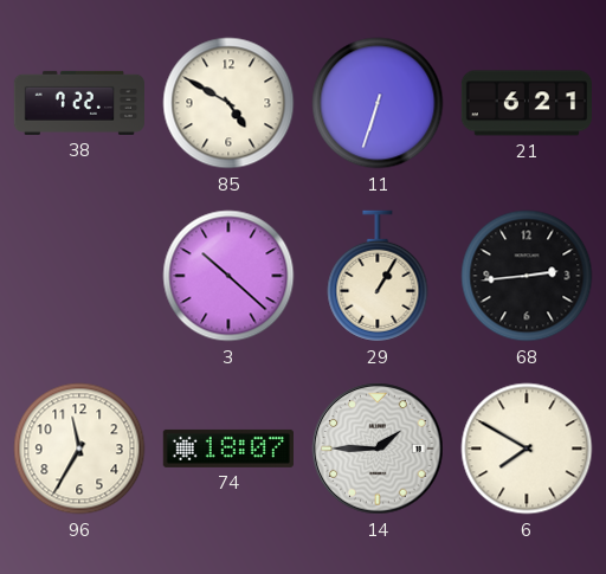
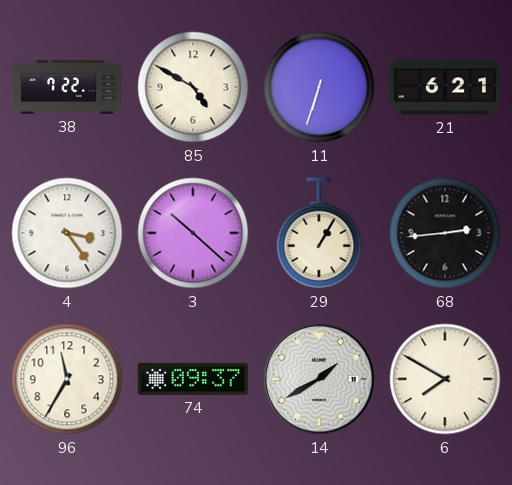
4: none -> 3:24
74: 18:07 -> 09:37
14: 1:45 -> 1:40
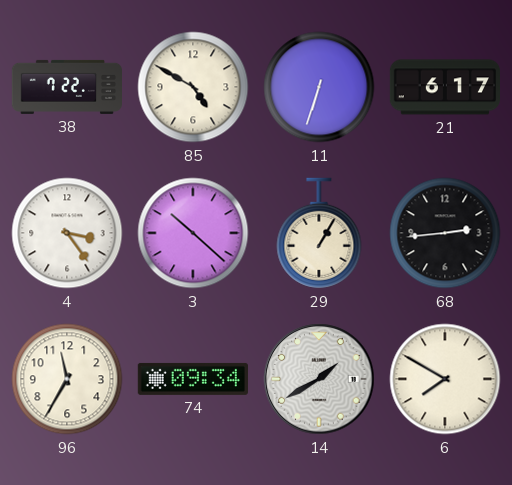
21: 6:21 -> 6:17
74: 09:37 -> 09:34
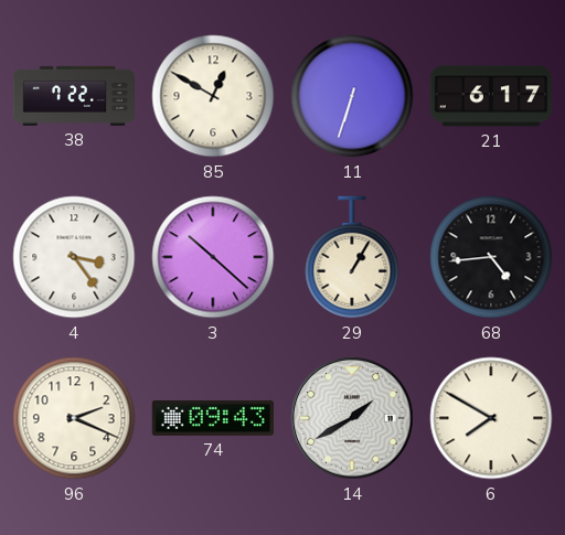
85: 4:50 -> 12:50
68: 2:44 -> 4:44
96: 11:35 -> 2:19
74: 09:34 -> 09:43
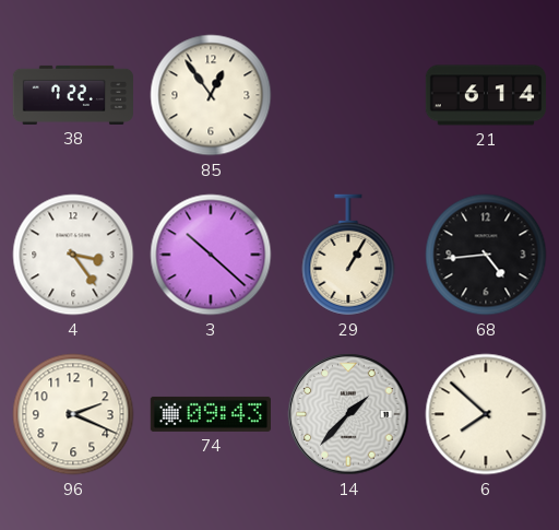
85: 12:50 -> 12:54
11: 6:33 -> none
21: 6:17 -> 6:14
14: 1:40 -> 1:37
6: 7:50 -> 7:52
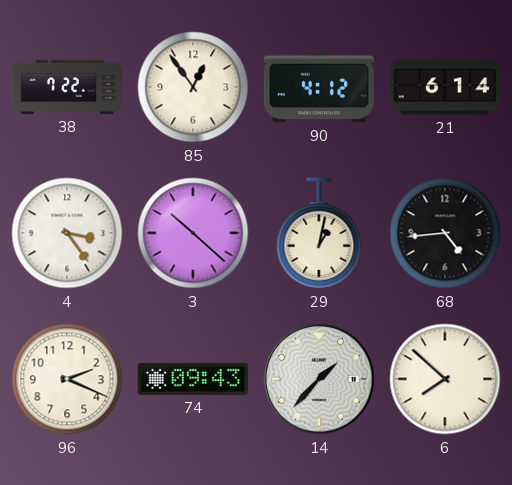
90: none -> 4:12
29: 1:05 -> 1:02
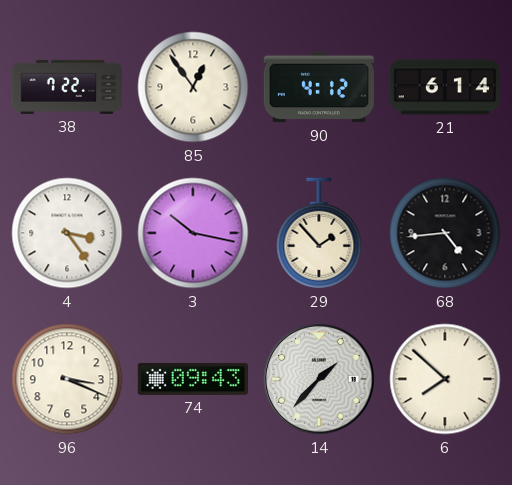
3: 10:22 -> 10:17
29: 1:02 -> 1:53
96: 2:19 -> 3:19
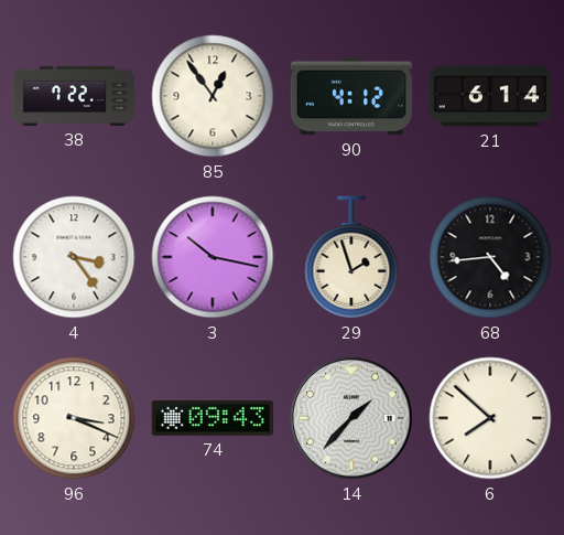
29: 1:53 -> 1:57
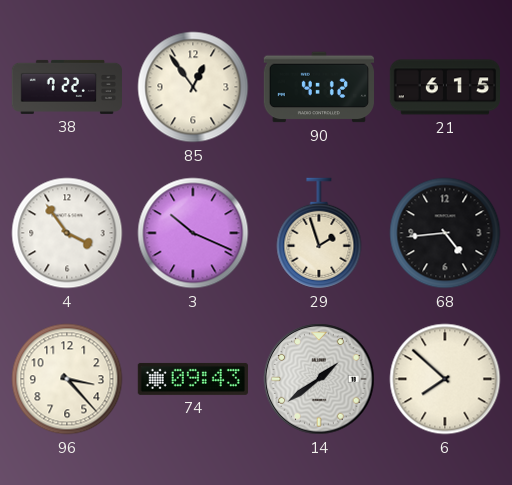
21: 6:14 -> 6:15
4: 3:24 -> 3:54
3: 10:17 -> 10:19
96: 3:19 -> 3:23
14: 1:37 -> 1:39
